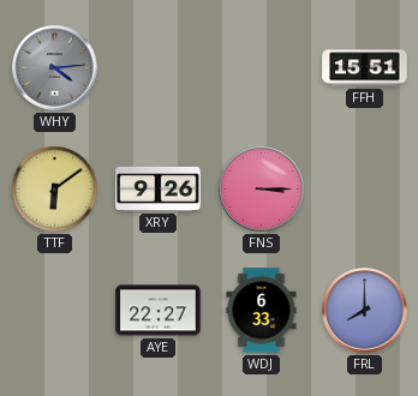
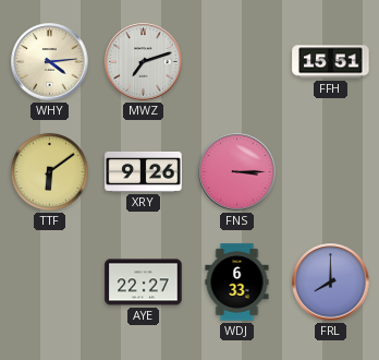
WHY dial: grey -> cream
MWZ: none -> 7:12
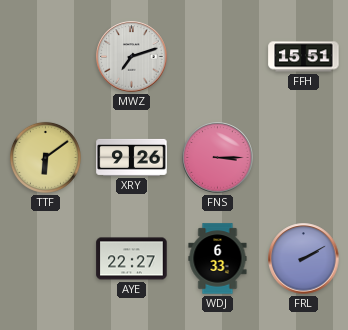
WHY: 4:14 -> none
FRL: 8:00 -> 2:10
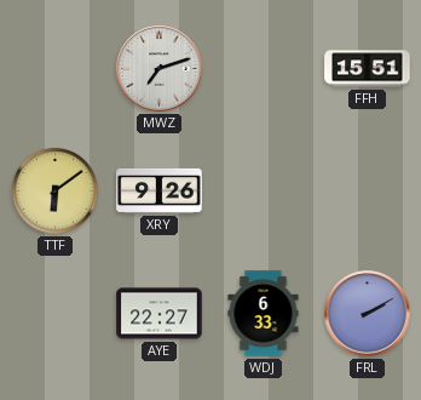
FNS: 3:15 -> none
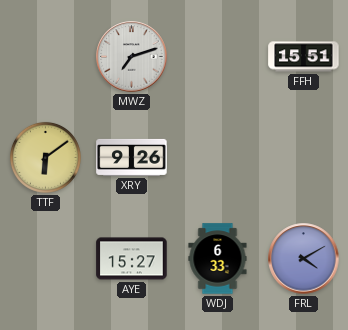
AYE: 22:27 -> 15:27
FRL: 2:10 -> 4:10
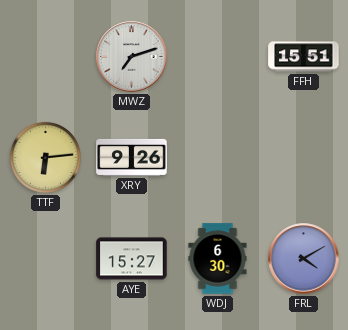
TTF: 6:09 -> 6:14
WDJ: 6:33 -> 6:30
